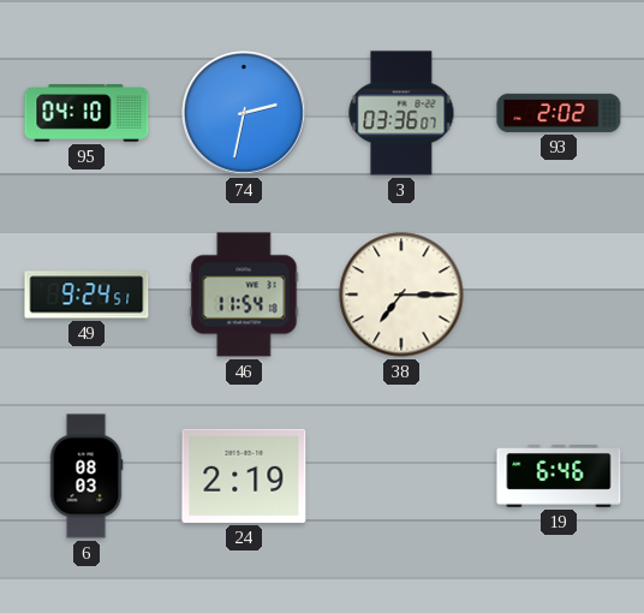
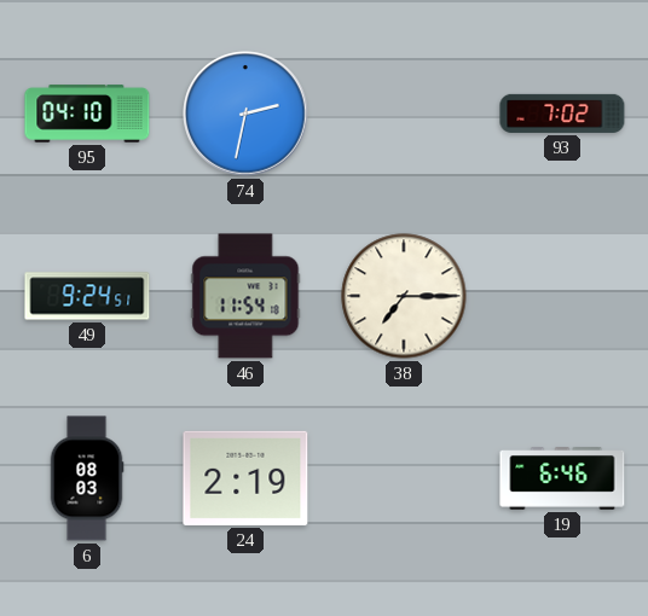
3: 03:36 -> none
93: 2:02 -> 7:02
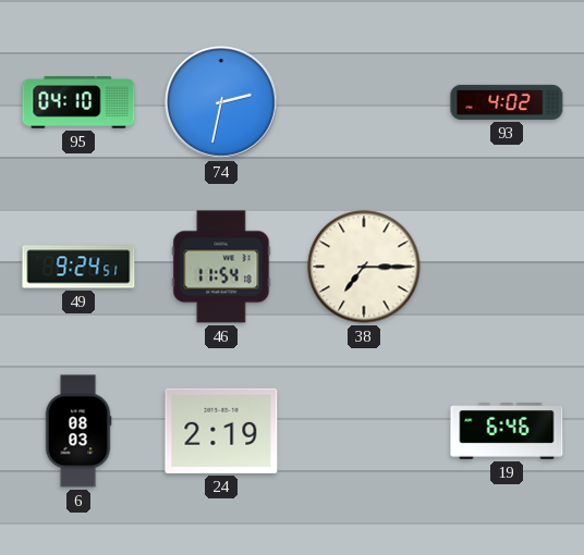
93: 7:02 -> 4:02
